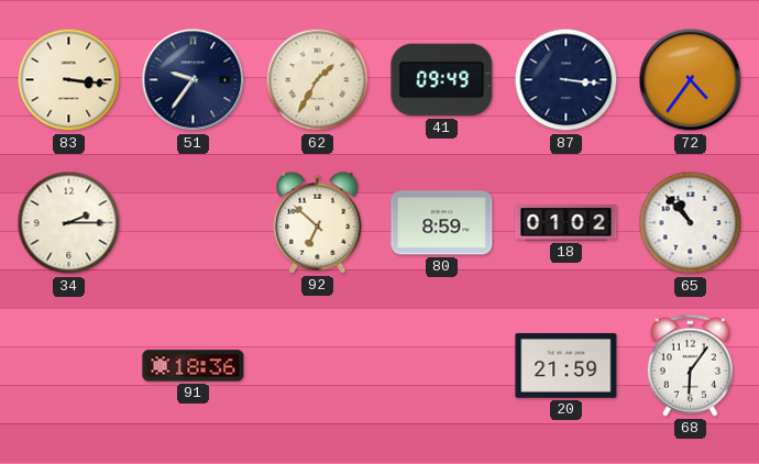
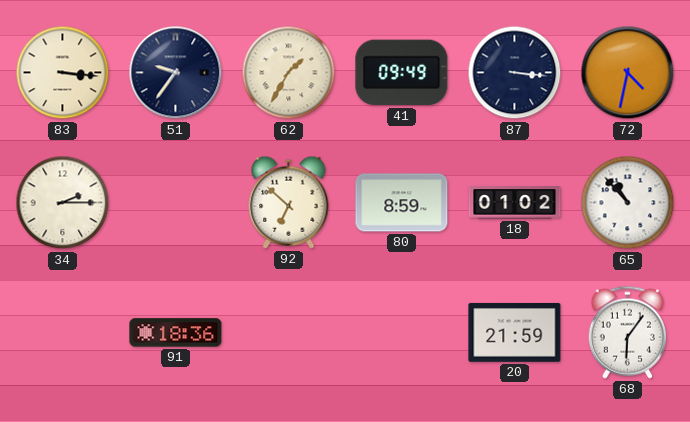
72: 4:36 -> 4:32
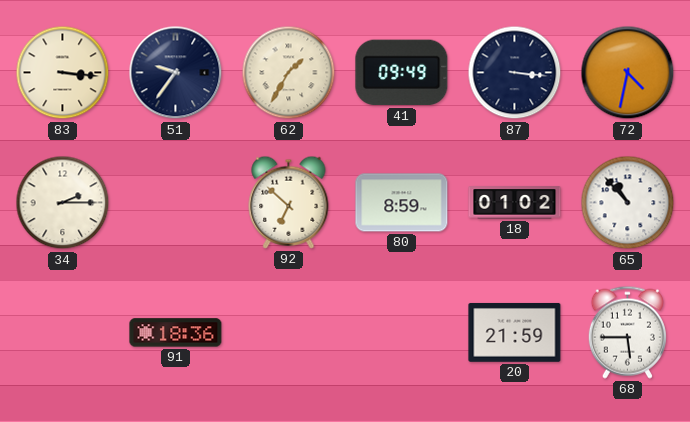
68: 6:06 -> 5:45
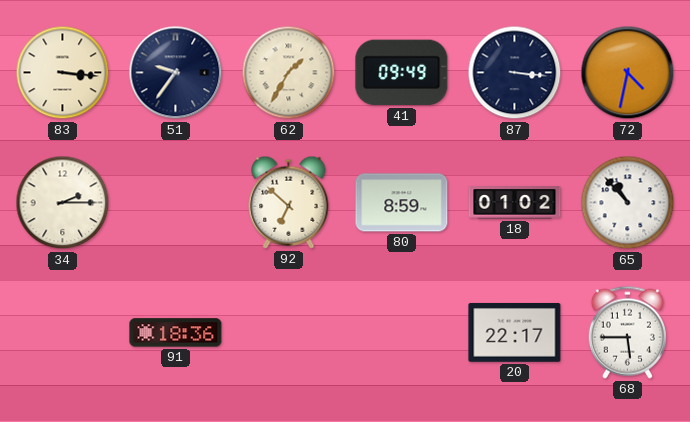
20: 21:59 -> 22:17
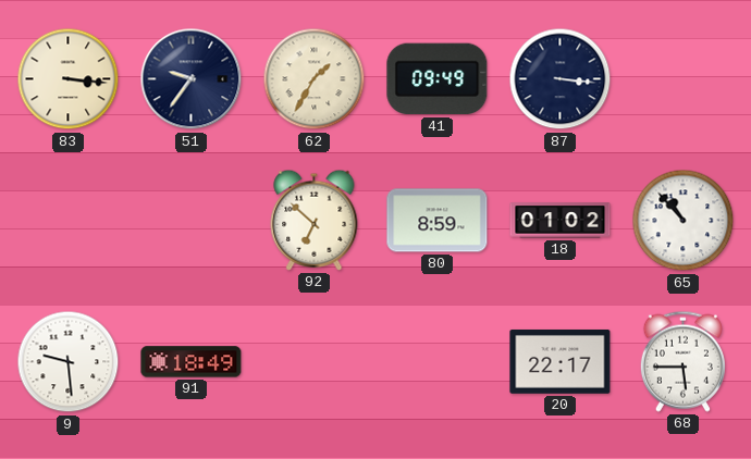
72: 4:32 -> none
34: 2:15 -> none
9: none -> 9:29
91: 18:36 -> 18:49
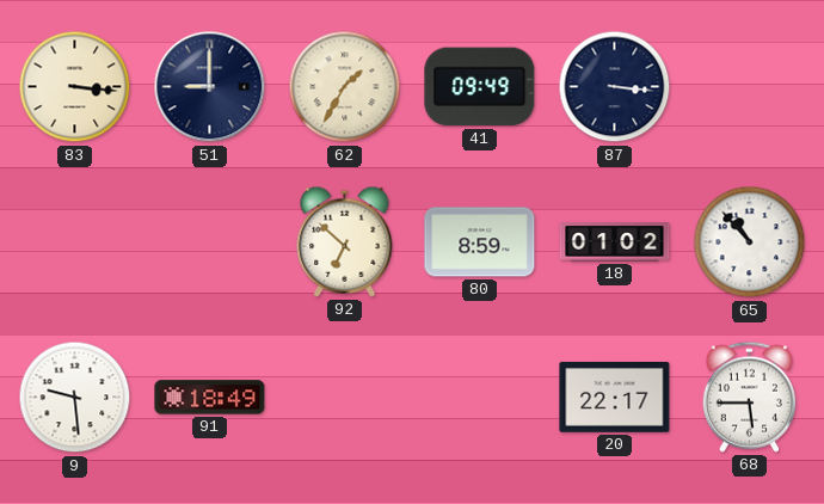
51: 9:36 -> 9:00
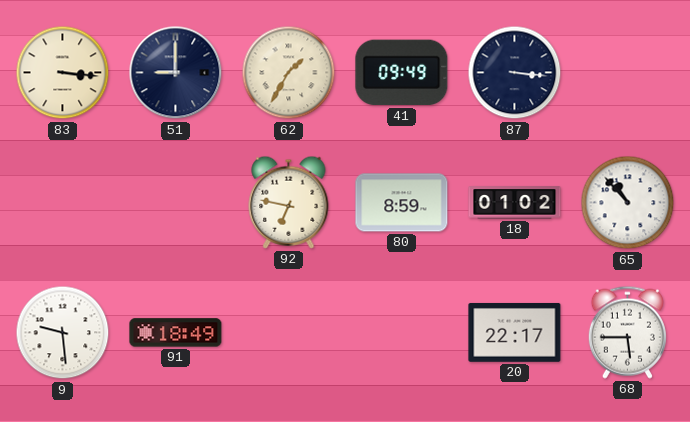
92: 6:52 -> 6:47
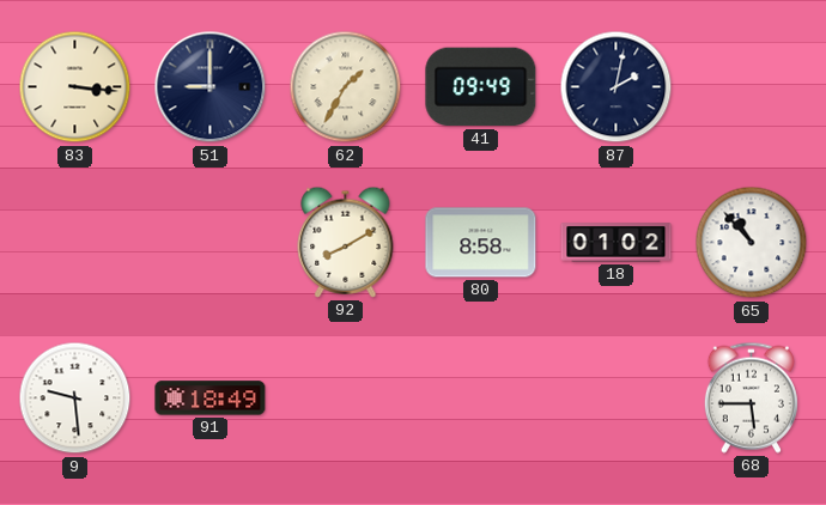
87: 3:16 -> 2:02
92: 6:47 -> 8:10
80: 8:59 -> 8:58
20: 22:17 -> none
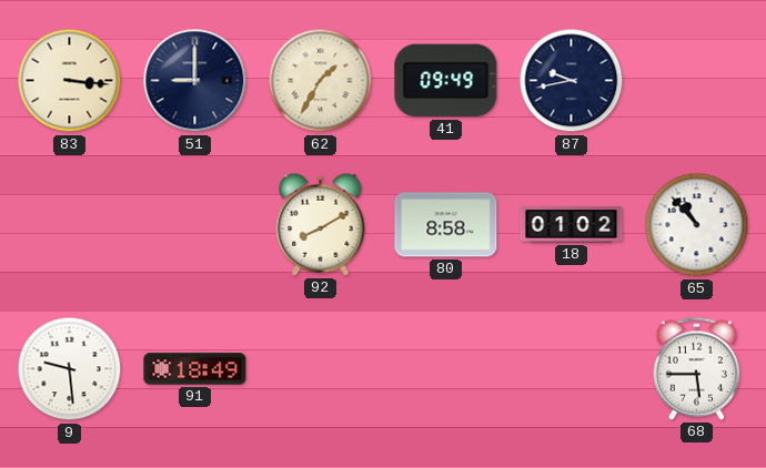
87: 2:02 -> 9:43
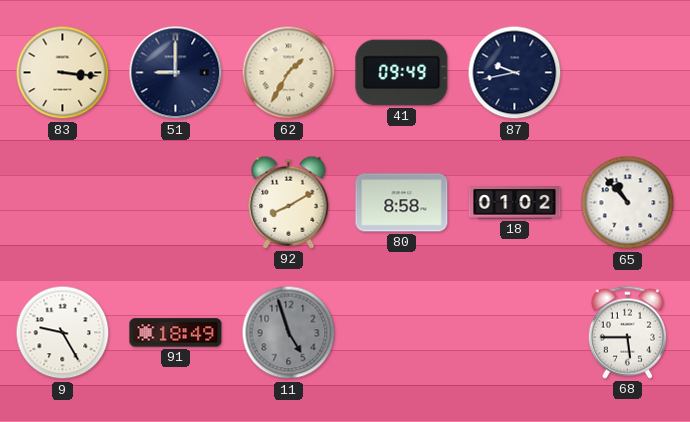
9: 9:29 -> 9:25
11: none -> 4:57
